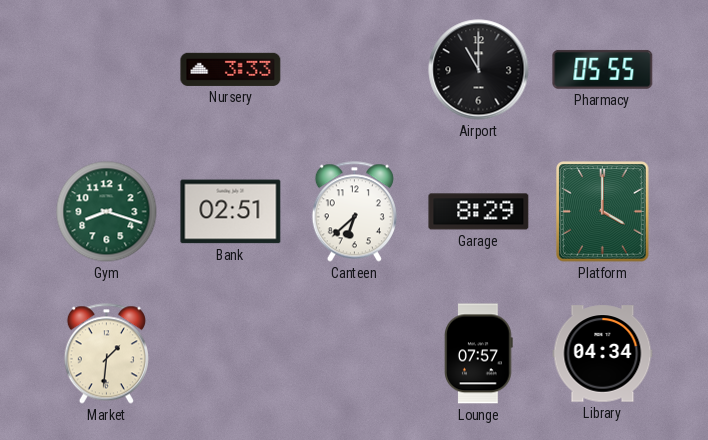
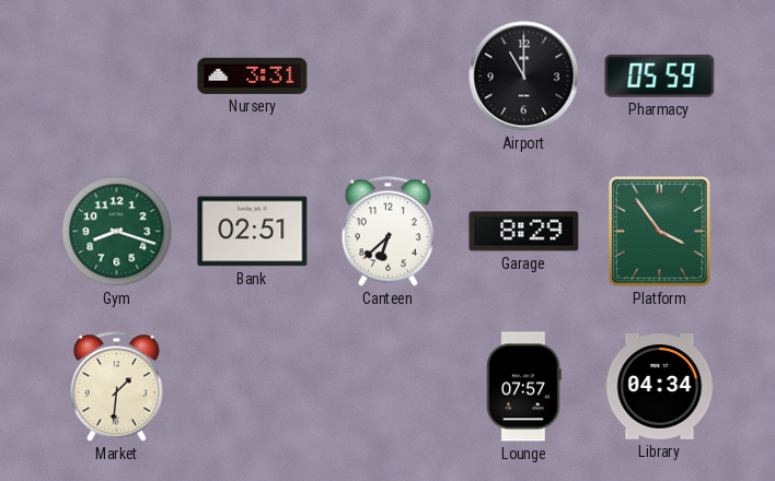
Nursery: 3:33 -> 3:31
Pharmacy: 05:55 -> 05:59
Platform: 4:00 -> 3:54
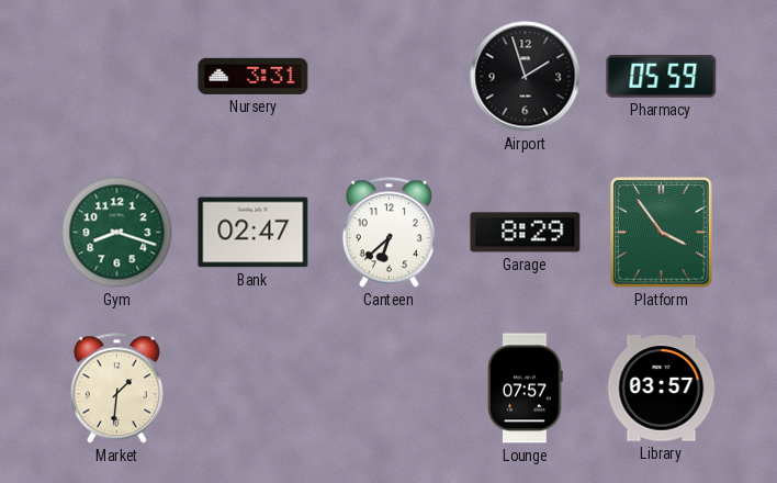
Airport: 11:00 -> 1:57
Bank: 02:51 -> 02:47
Library: 04:34 -> 03:57
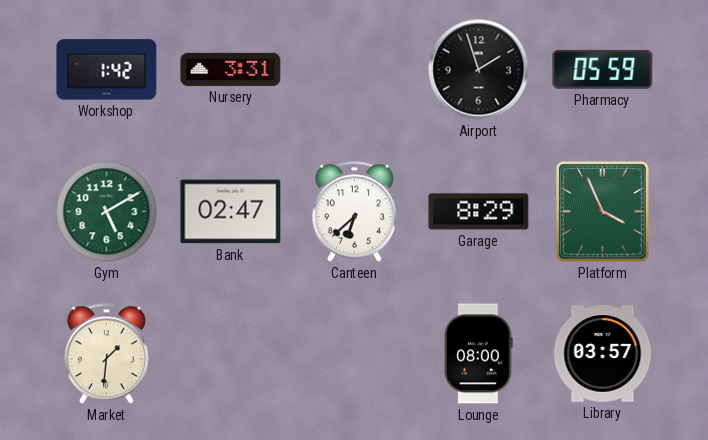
Workshop: none -> 1:42
Gym: 8:18 -> 5:10
Platform: 3:54 -> 3:56
Lounge: 07:57 -> 08:00
